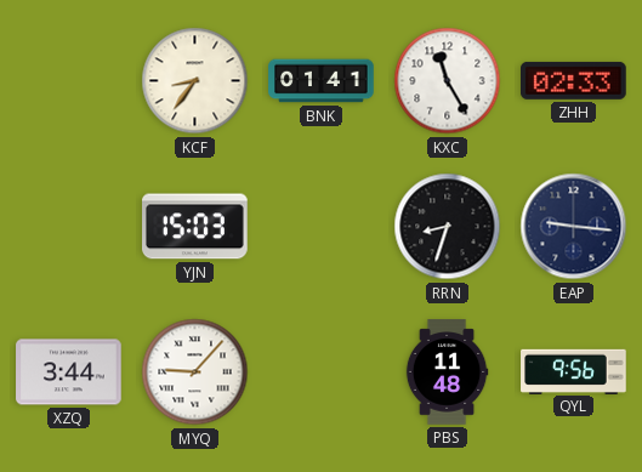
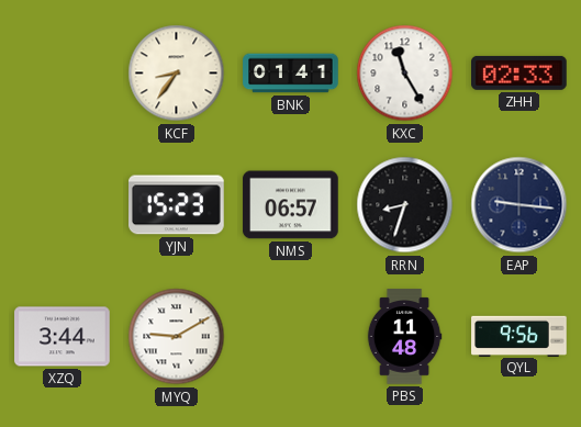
YJN: 15:03 -> 15:23
NMS: none -> 06:57
MYQ: 9:07 -> 9:10
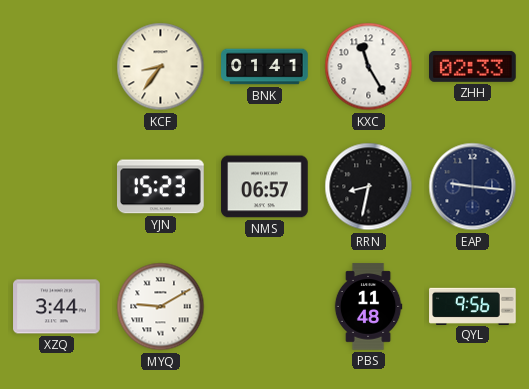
RRN: 8:33 -> 8:32
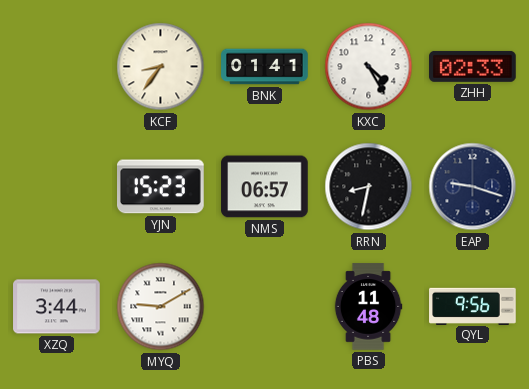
KXC: 11:25 -> 4:25
EAP: 9:16 -> 9:18
